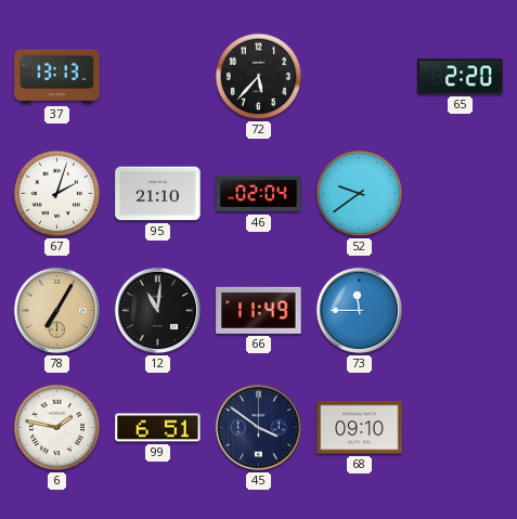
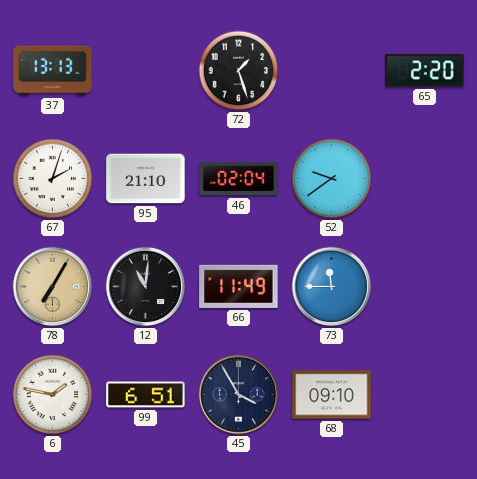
72: 5:37 -> 1:27
45: 3:51 -> 3:55
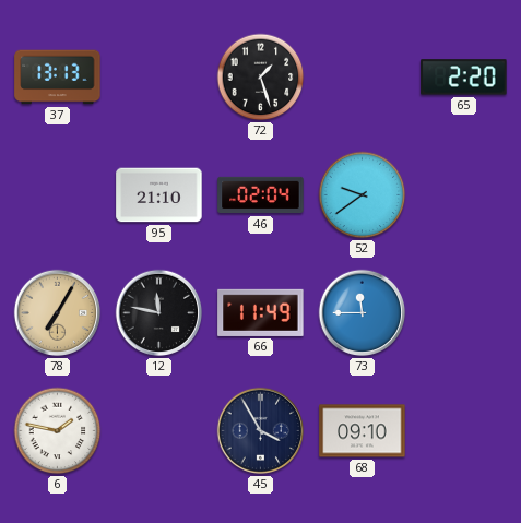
67: 2:03 -> none
12: 11:01 -> 11:47
99: 6:51 -> none
